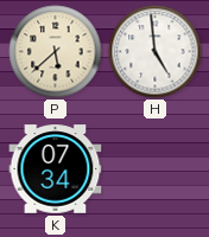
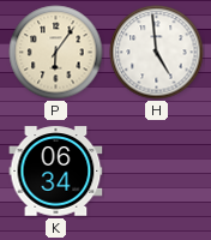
P: 5:38 -> 6:06
K: 07:34 -> 06:34
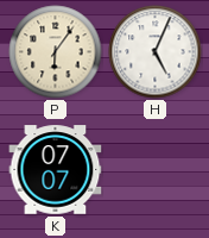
H: 4:59 -> 5:04
K: 06:34 -> 07:07
